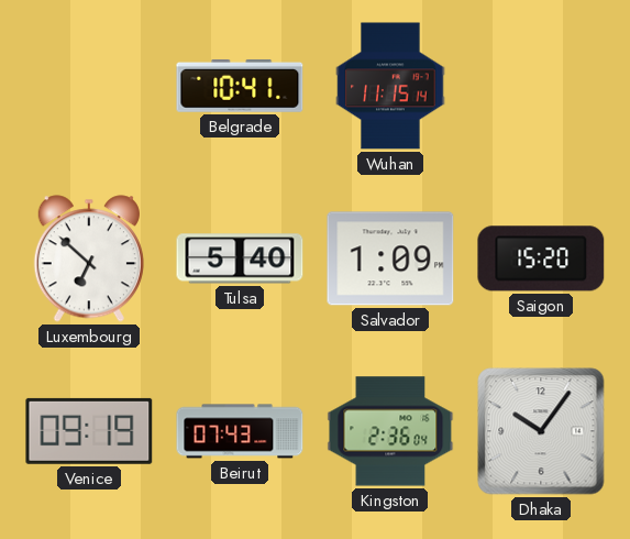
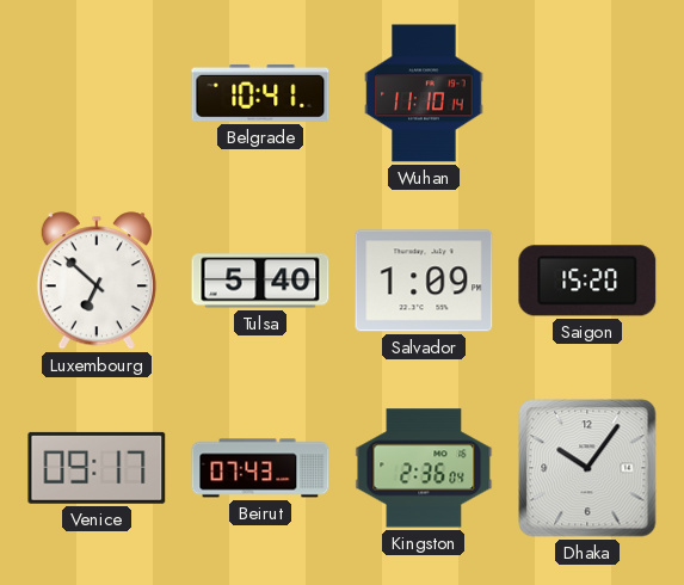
Wuhan: 11:15 -> 11:10
Venice: 09:19 -> 09:17
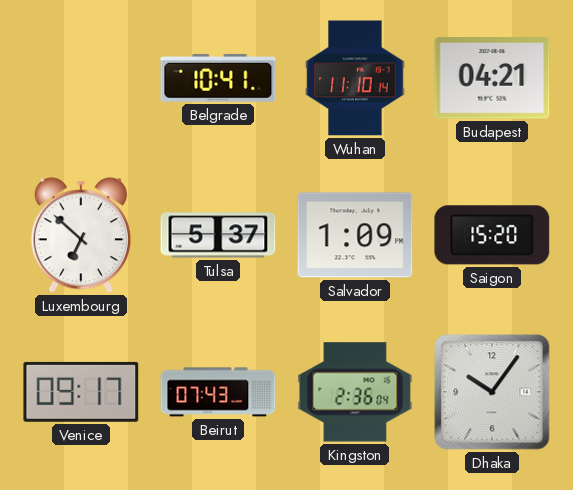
Budapest: none -> 04:21
Tulsa: 5:40 -> 5:37
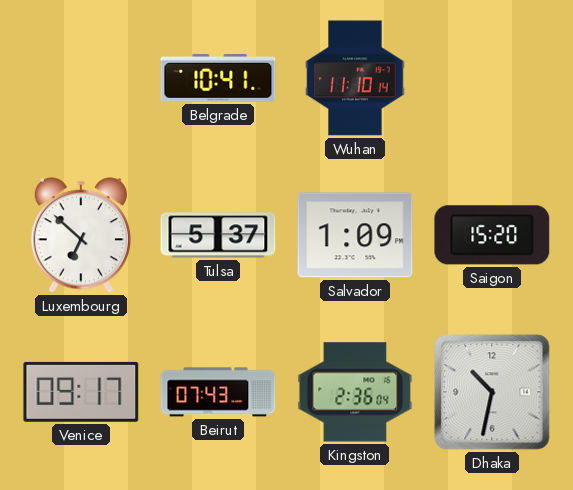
Budapest: 04:21 -> none
Dhaka: 10:06 -> 10:32
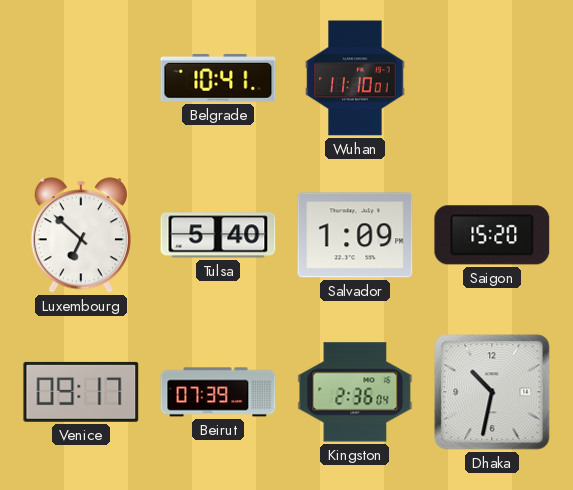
Wuhan: 11:10:14 -> 11:10:01
Tulsa: 5:37 -> 5:40
Beirut: 07:43 -> 07:39
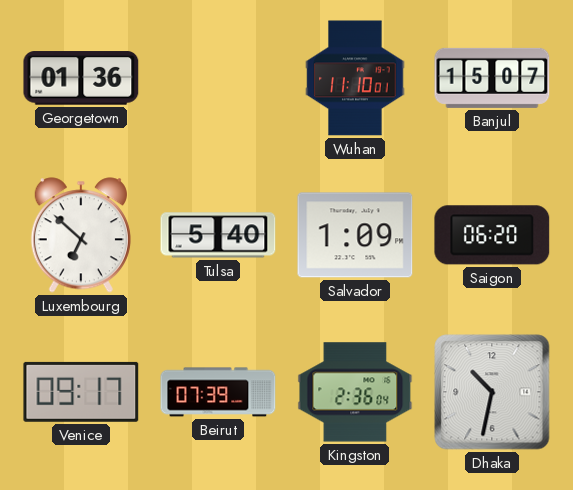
Georgetown: none -> 01:36
Belgrade: 10:41 -> none
Banjul: none -> 15:07
Saigon: 15:20 -> 06:20
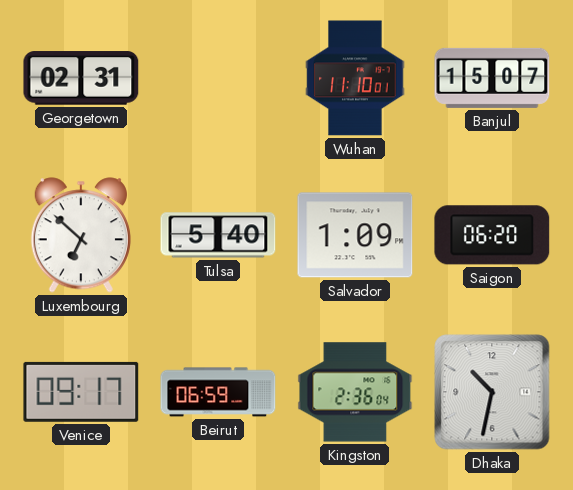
Georgetown: 01:36 -> 02:31
Beirut: 07:39 -> 06:59
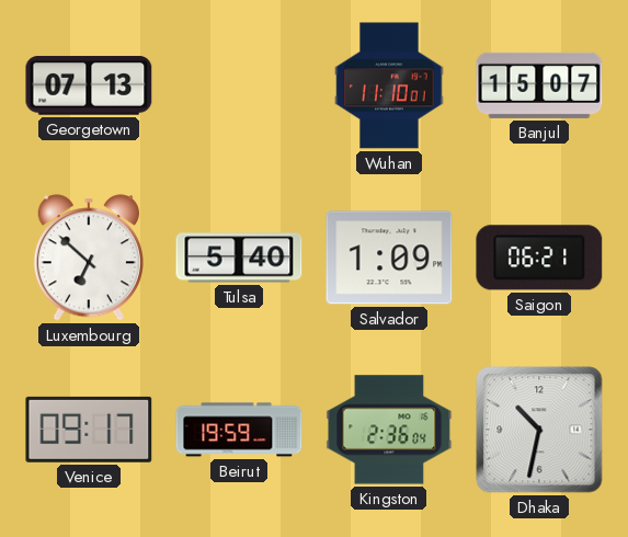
Georgetown: 02:31 -> 07:13
Saigon: 06:20 -> 06:21
Beirut: 06:59 -> 19:59
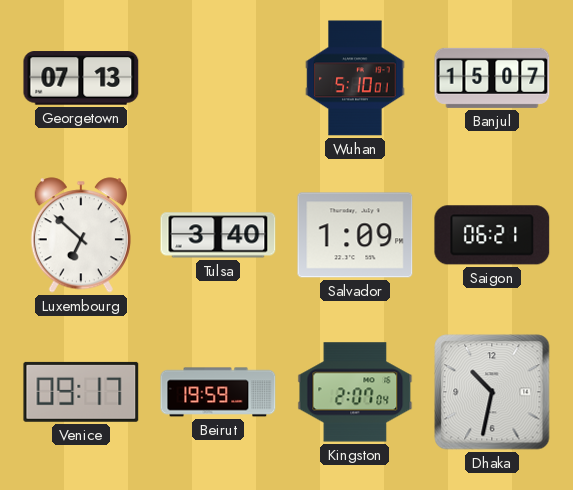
Wuhan: 11:10 -> 5:10
Tulsa: 5:40 -> 3:40
Kingston: 2:36 -> 2:07
